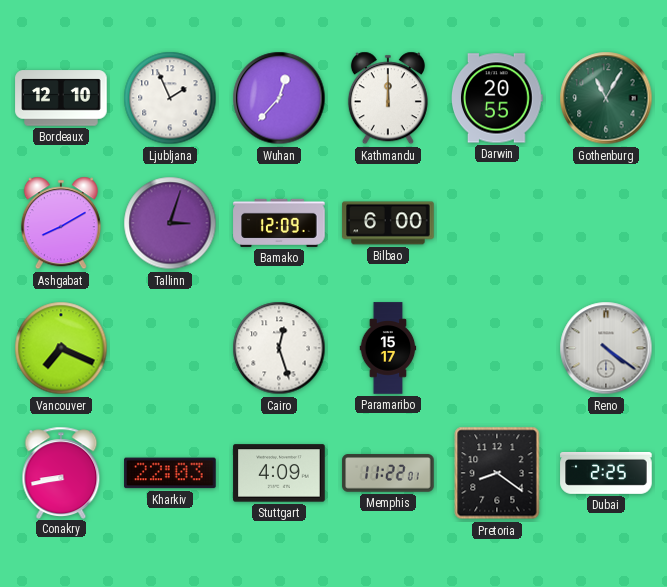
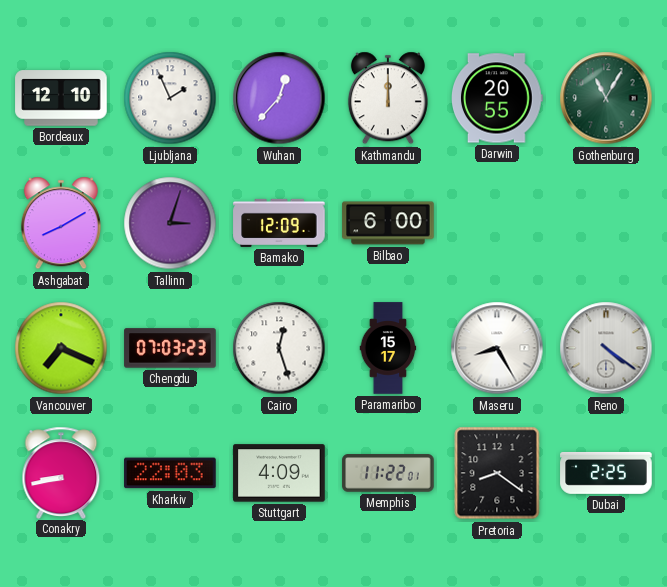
Chengdu: none -> 07:03
Maseru: none -> 8:25
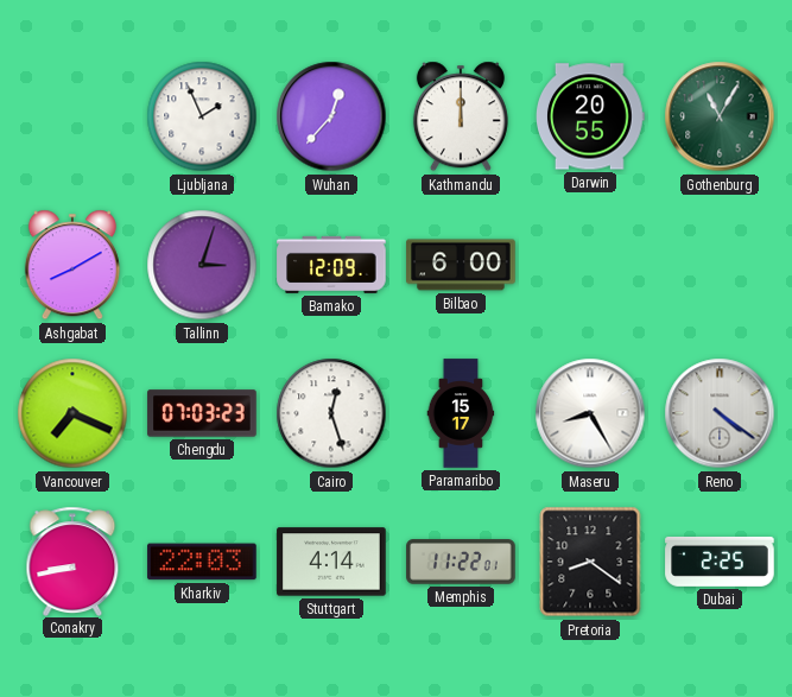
Bordeaux: 12:10 -> none
Stuttgart: 4:09 -> 4:14
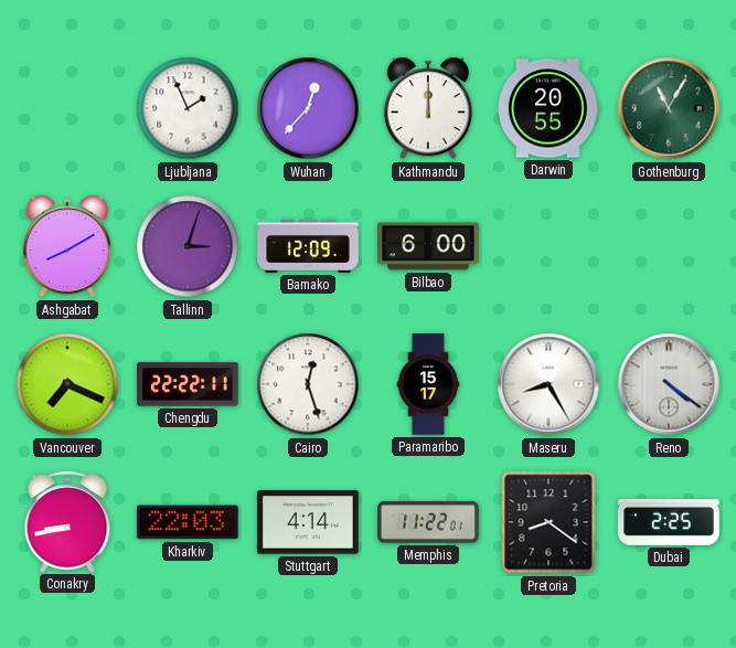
Chengdu: 07:03 -> 22:22
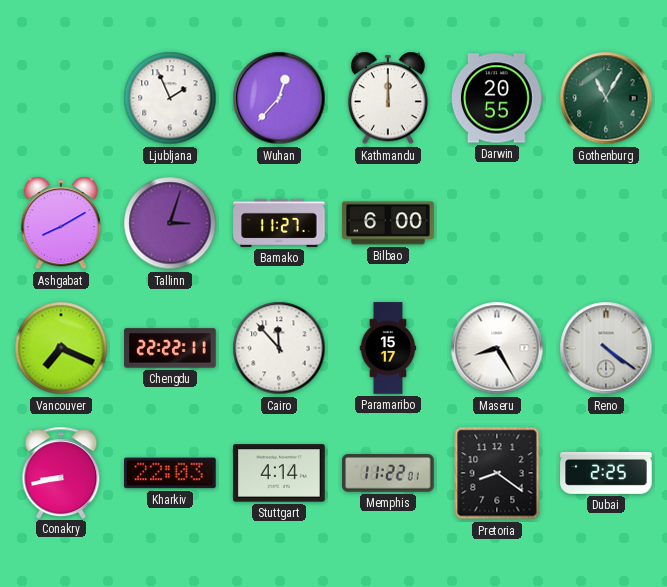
Bamako: 12:09 -> 11:27
Cairo: 12:27 -> 11:53
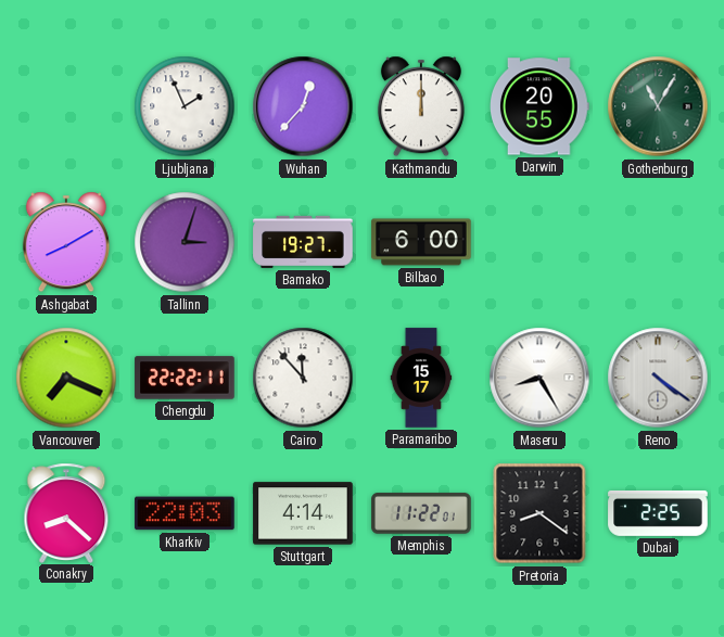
Bamako: 11:27 -> 19:27
Conakry: 8:43 -> 8:22
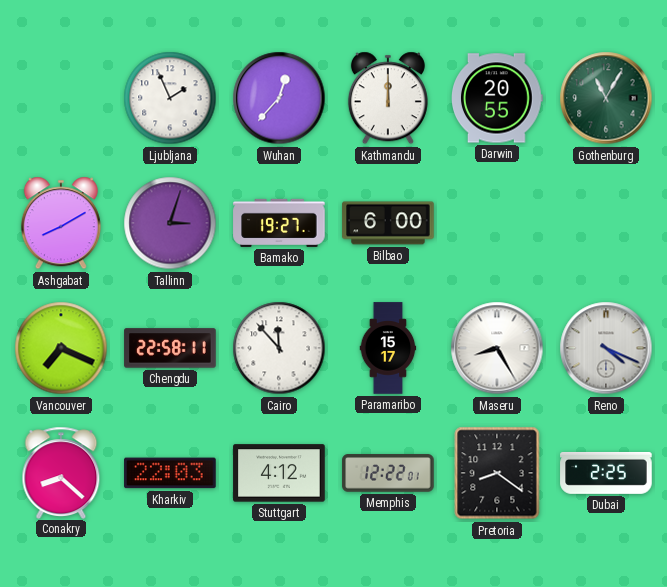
Chengdu: 22:22 -> 22:58
Reno: 4:21 -> 4:19
Stuttgart: 4:14 -> 4:12
Memphis: 11:22 -> 12:22
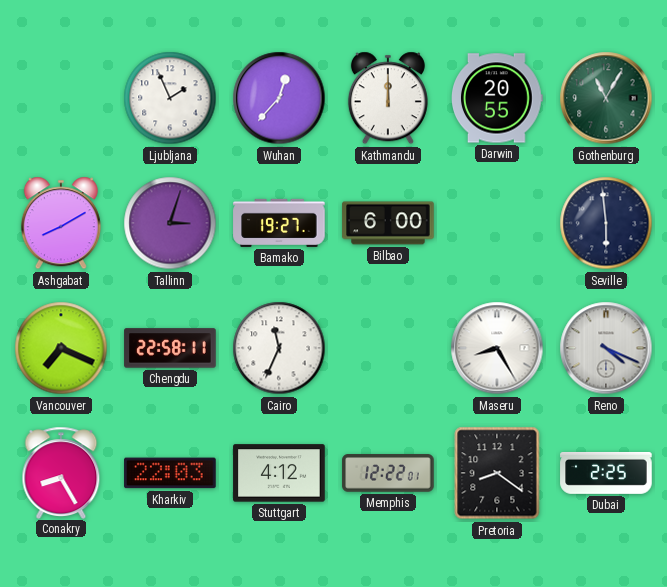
Seville: none -> 5:59
Cairo: 11:53 -> 11:34
Paramaribo: 15:17 -> none
Conakry: 8:22 -> 8:25
